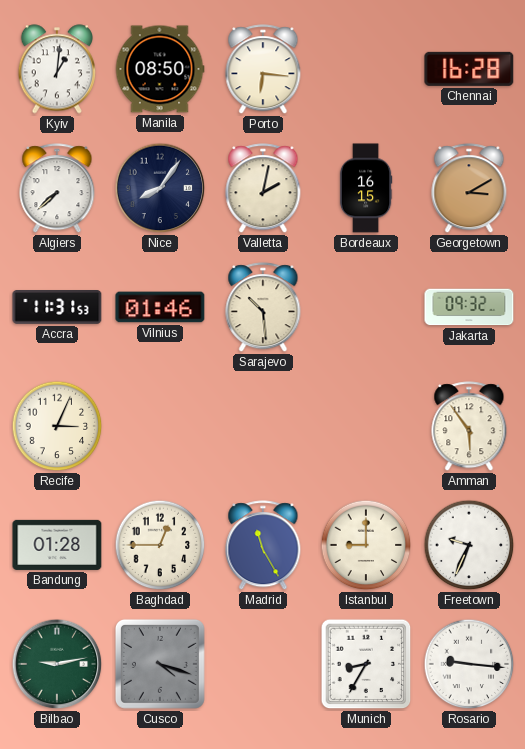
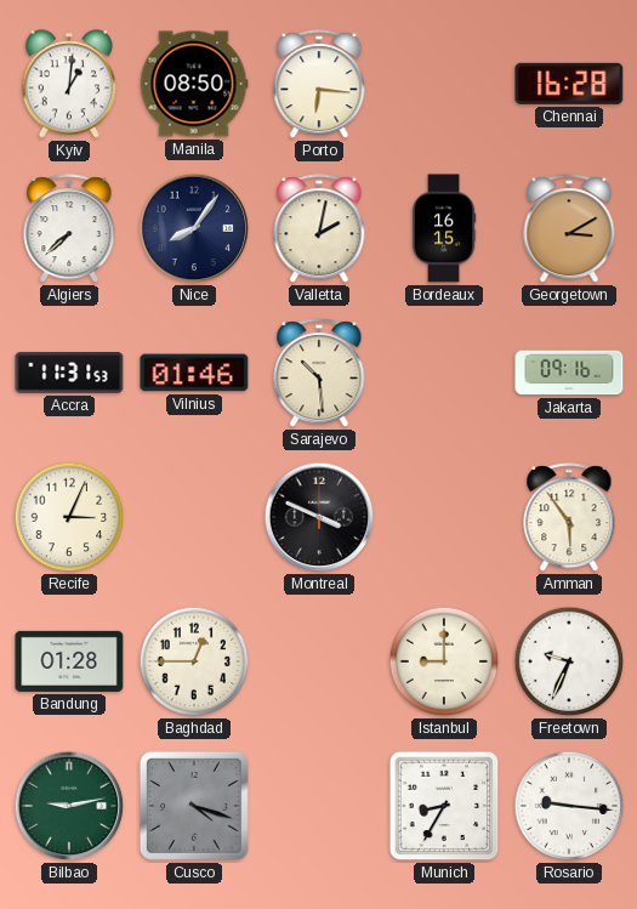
Jakarta: 09:32 -> 09:16
Montreal: none -> 3:49
Madrid: 11:25 -> none
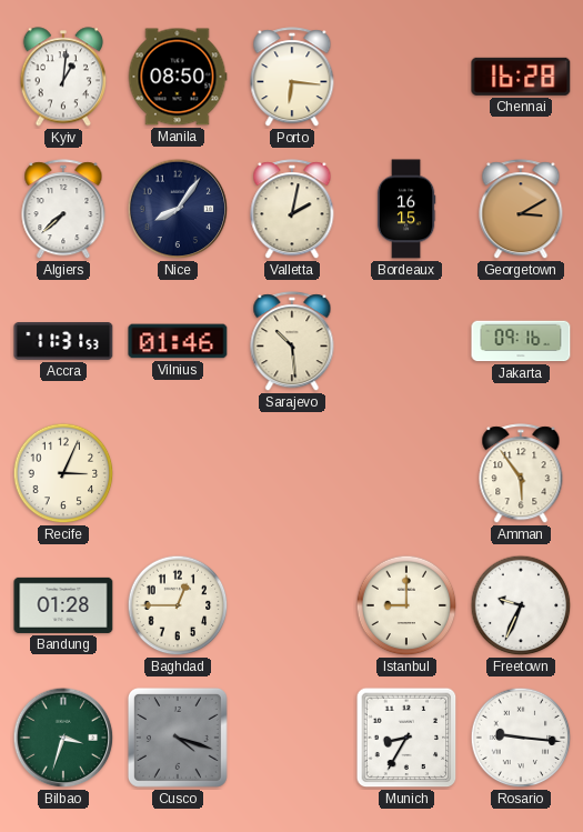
Montreal: 3:49 -> none
Bilbao: 9:13 -> 3:33
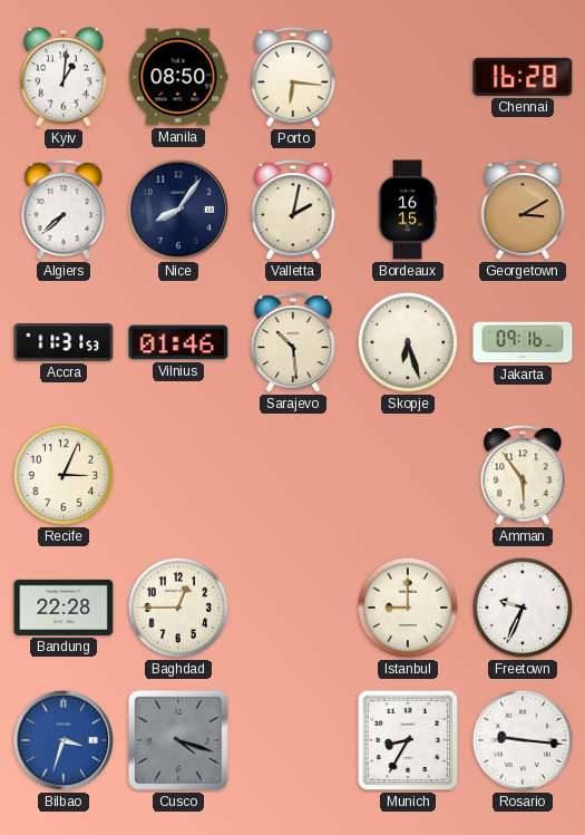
Skopje: none -> 6:27
Bandung: 01:28 -> 22:28
Bilbao dial: green -> blue
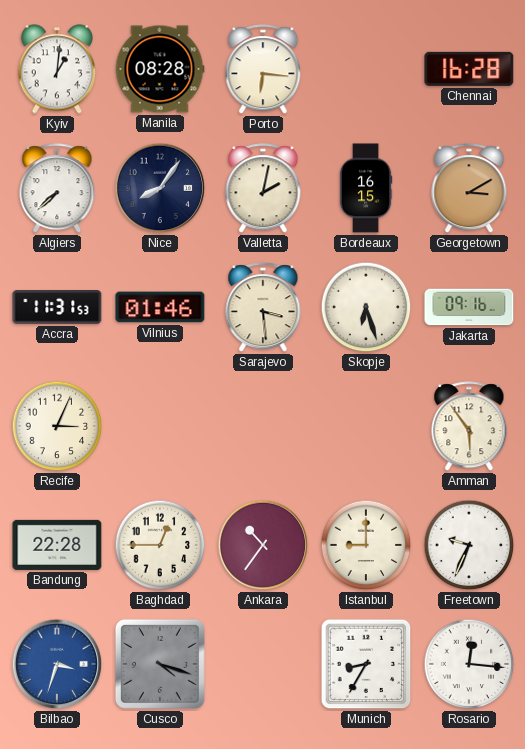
Manila: 08:50 -> 08:28
Sarajevo: 10:29 -> 3:29
Ankara: none -> 10:36
Rosario: 9:16 -> 12:16
